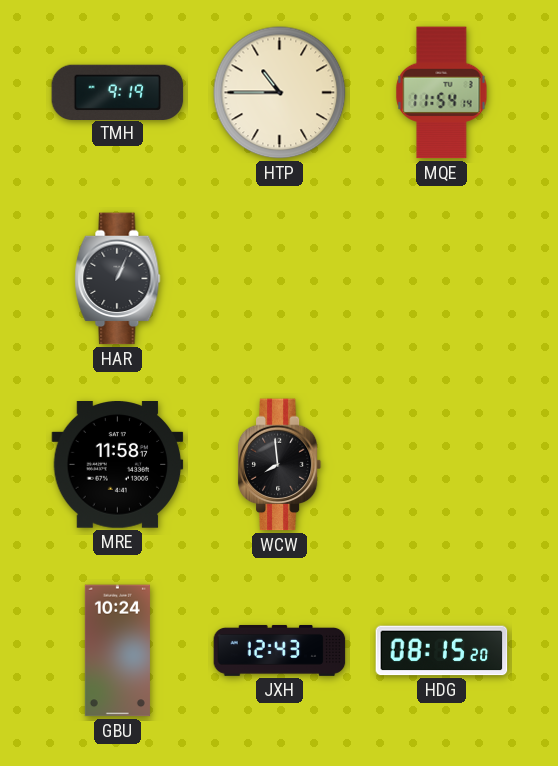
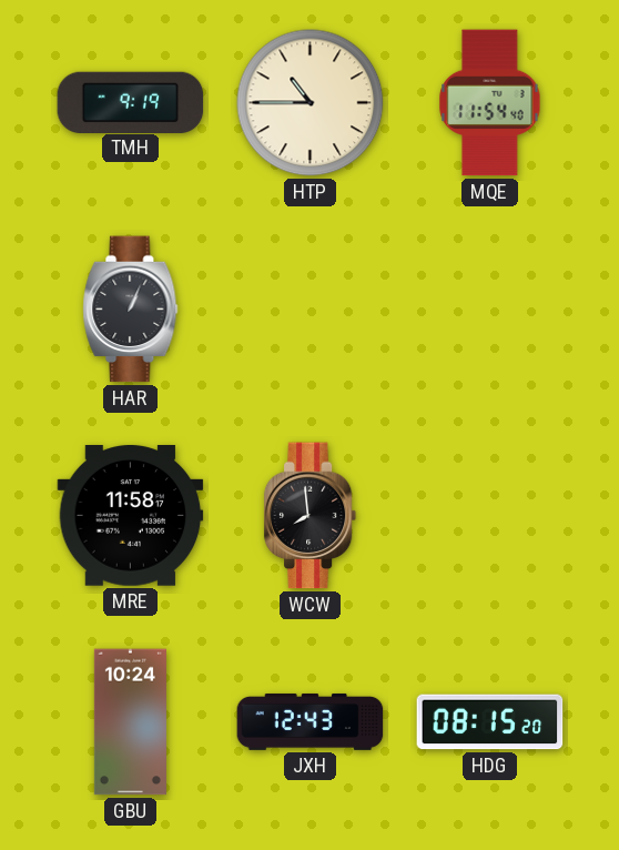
MQE: 11:54:14 -> 11:54:40
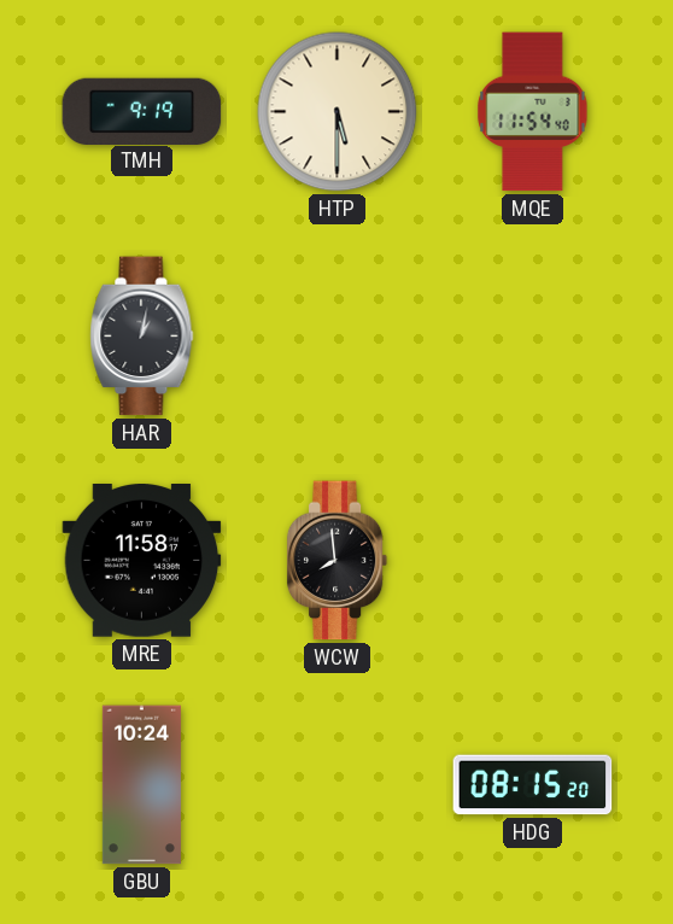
HTP: 10:45 -> 5:30
HAR: 1:04 -> 1:02
JXH: 12:43 -> none
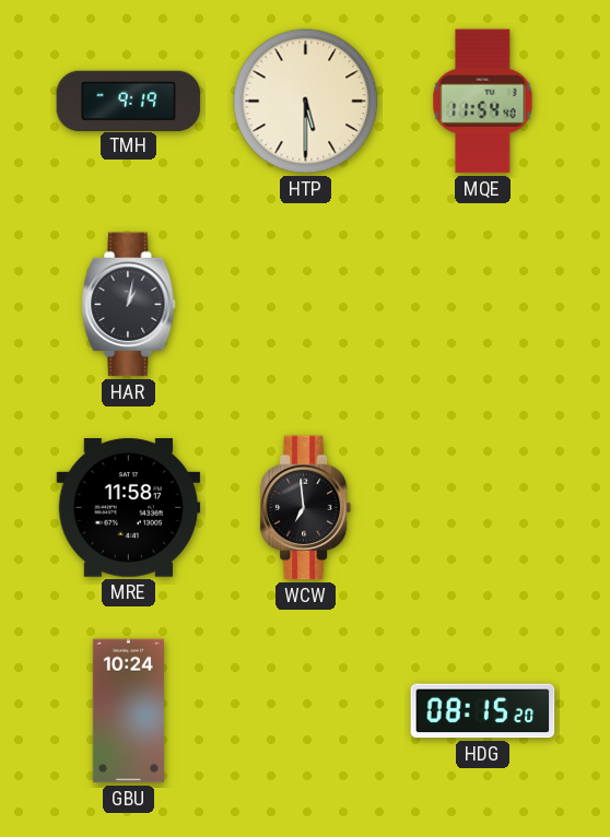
WCW: 7:59 -> 6:59
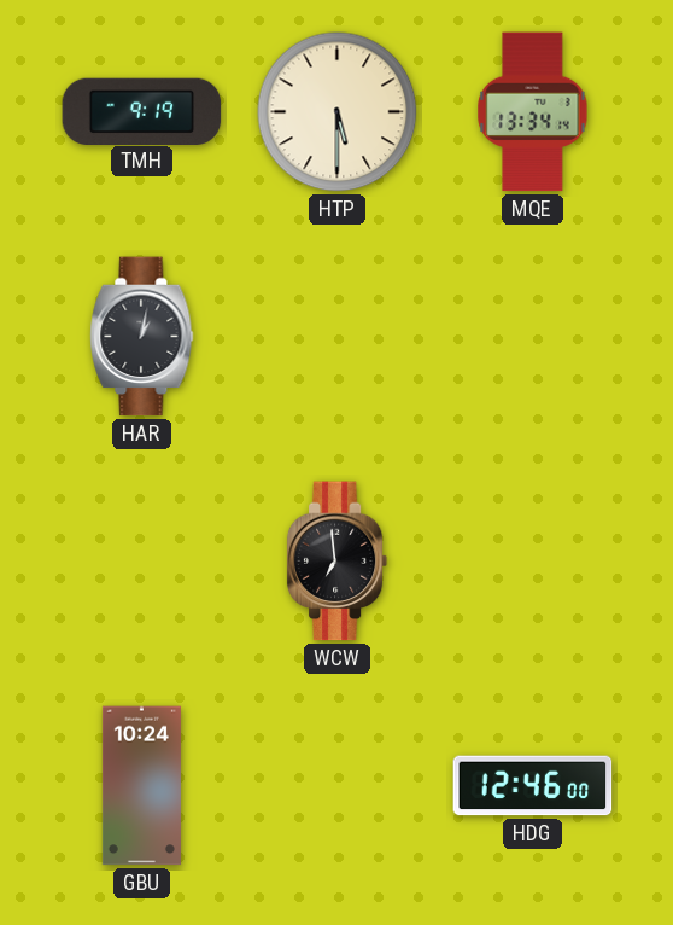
MQE: 11:54 -> 13:34
MRE: 11:58 -> none
HDG: 08:15 -> 12:46
